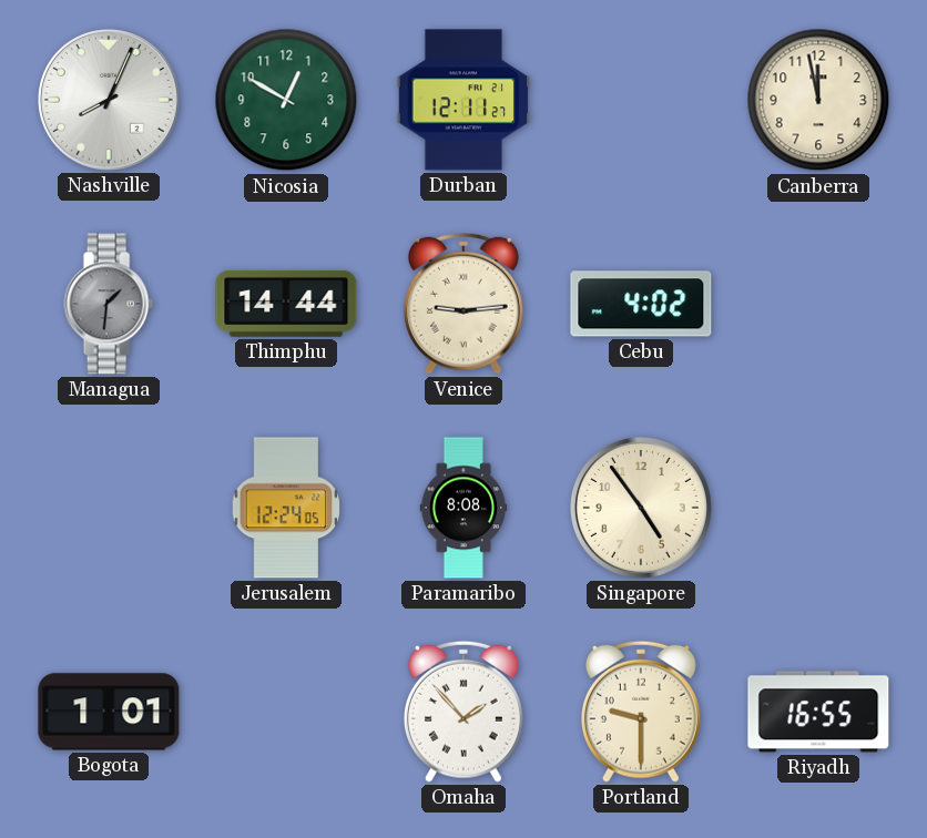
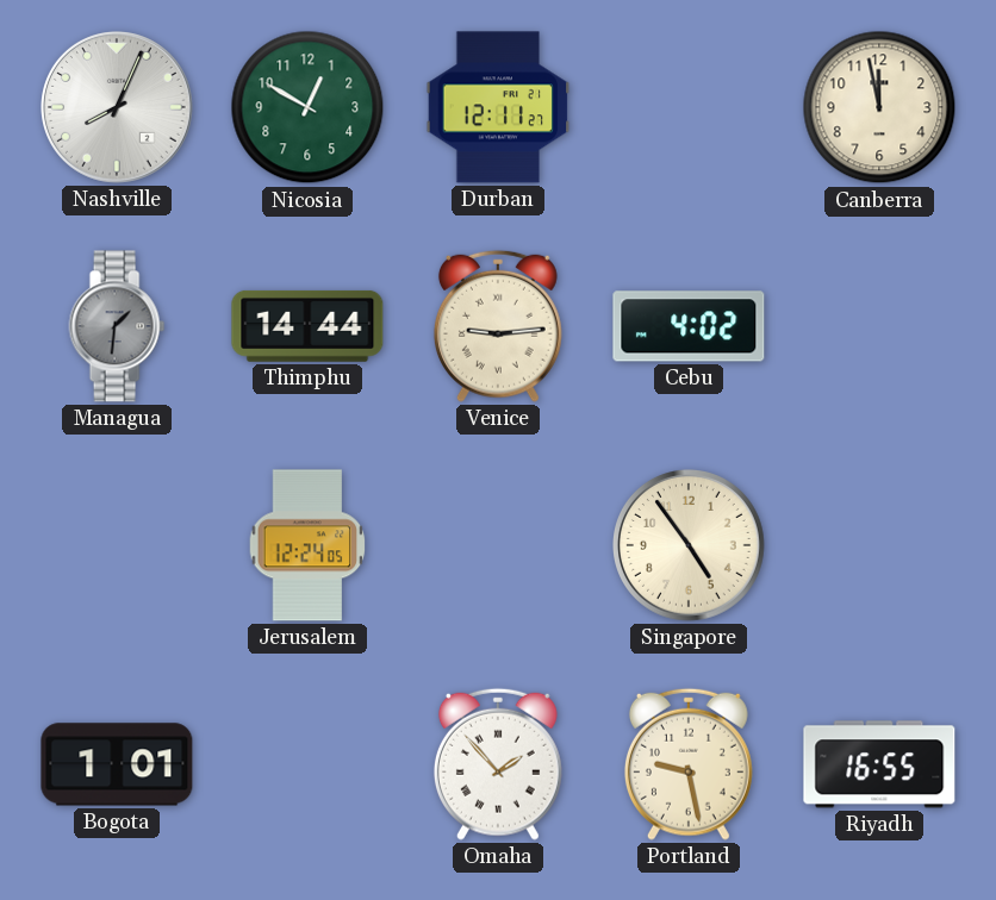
Paramaribo: 8:08 -> none
Portland: 9:30 -> 9:28
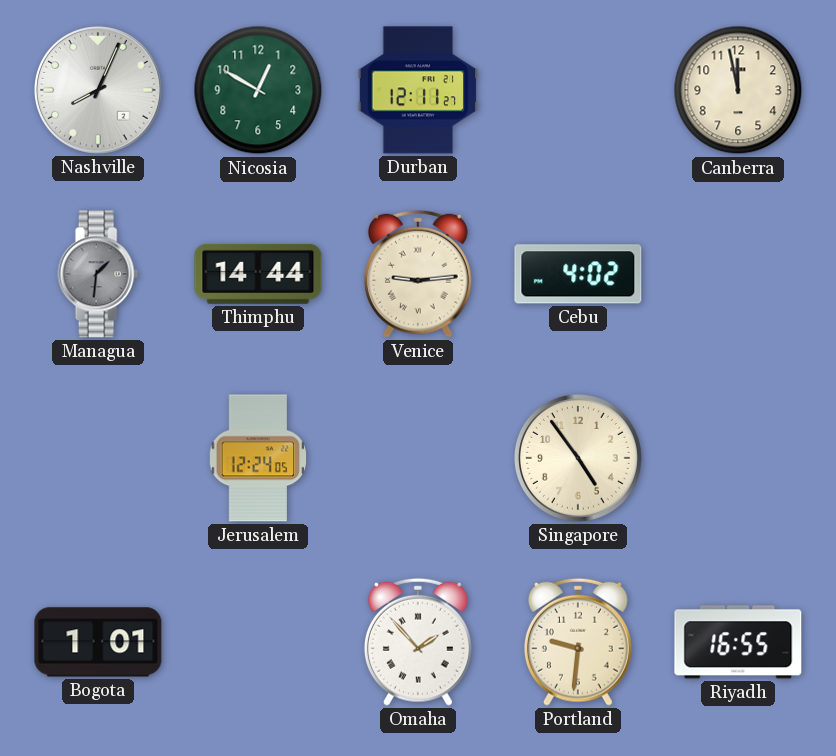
Portland: 9:28 -> 9:31
